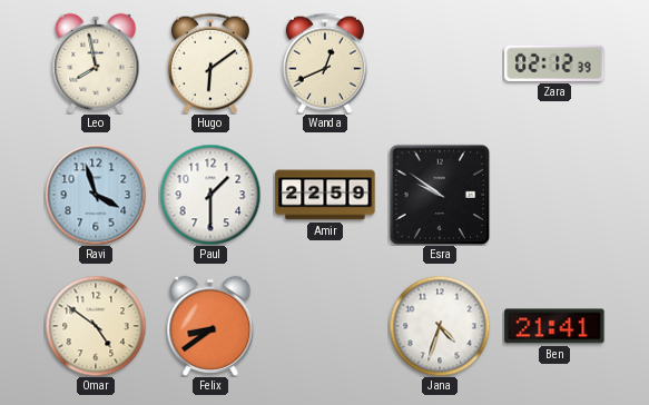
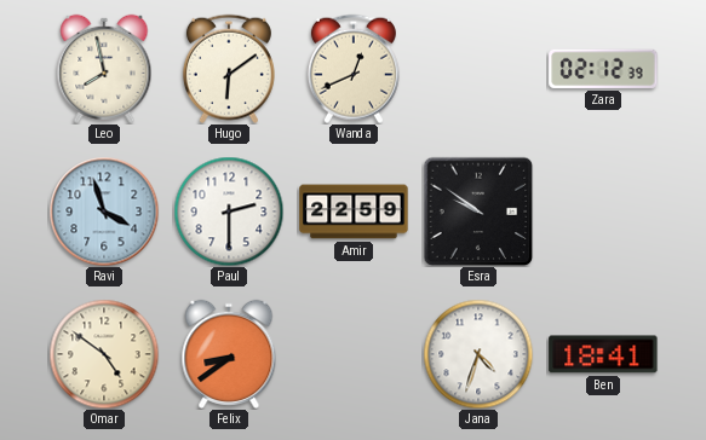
Paul: 1:30 -> 2:30
Ben: 21:41 -> 18:41
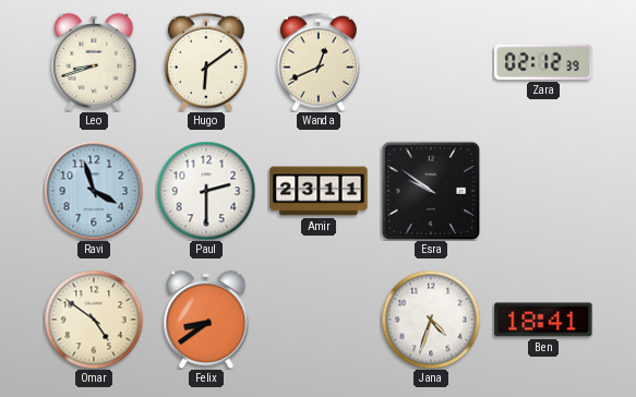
Leo: 7:58 -> 8:42
Amir: 22:59 -> 23:11
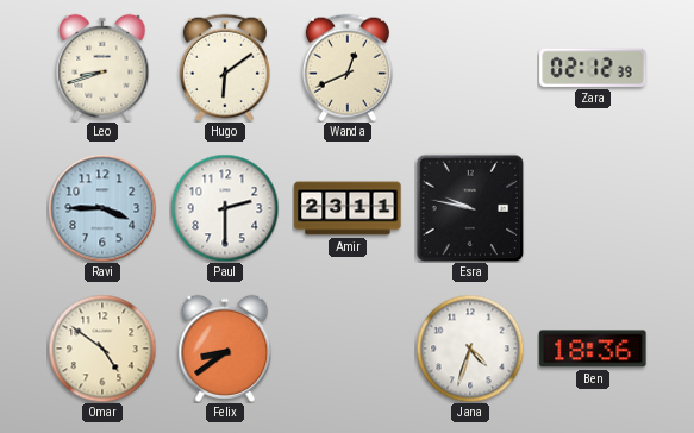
Ravi: 3:57 -> 3:45
Esra: 9:51 -> 9:47
Ben: 18:41 -> 18:36
